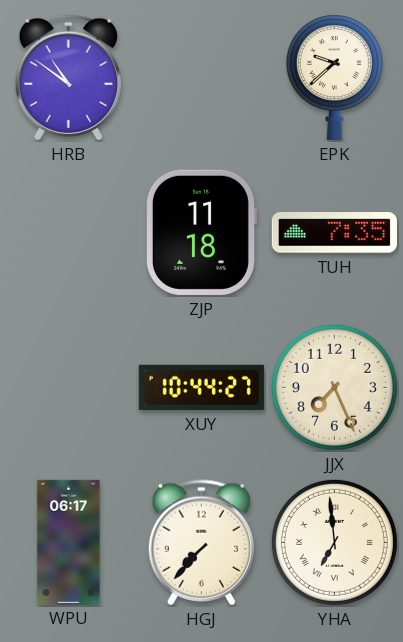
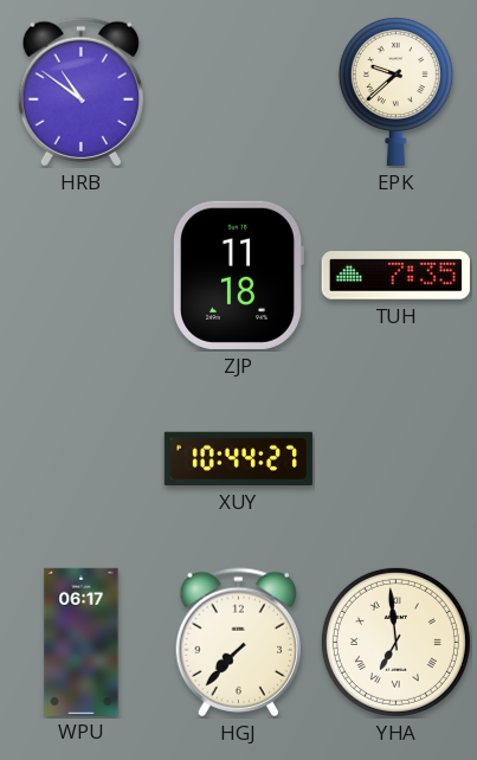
JJX: 7:26 -> none
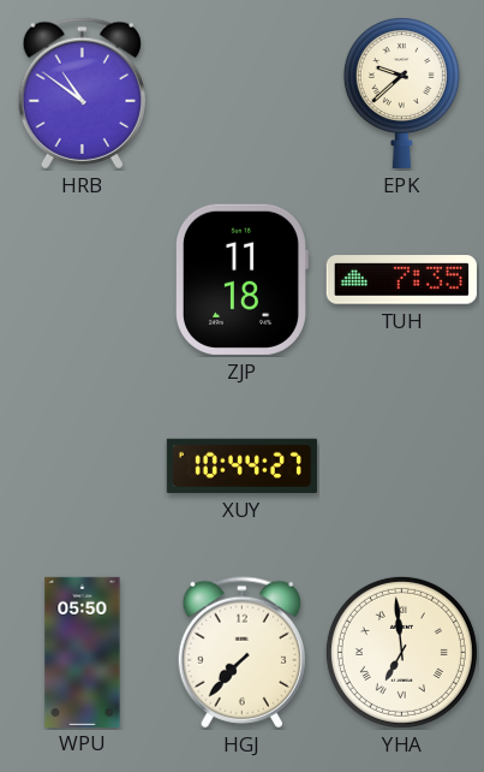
WPU: 06:17 -> 05:50
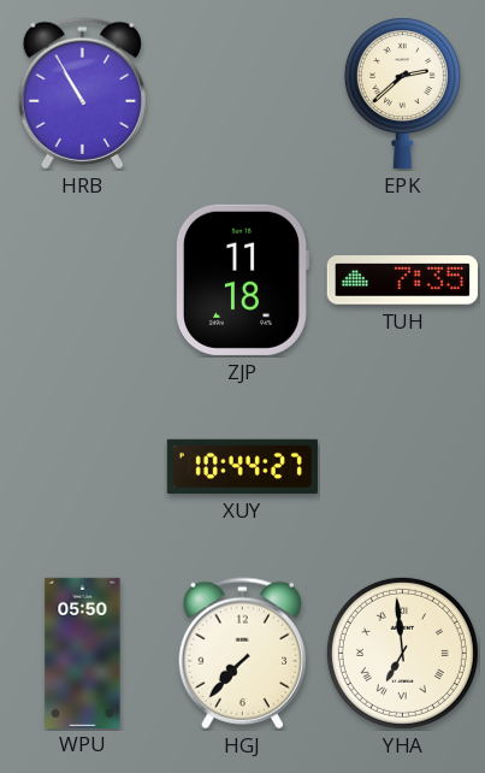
HRB: 10:51 -> 10:55
EPK: 9:38 -> 2:38
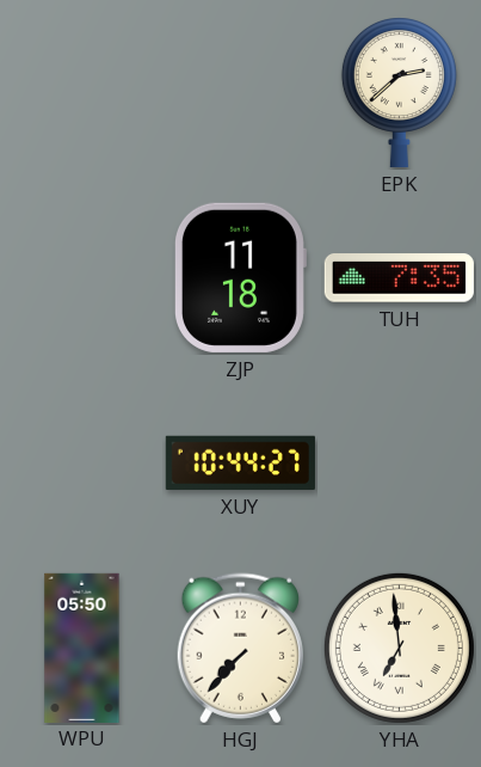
HRB: 10:55 -> none
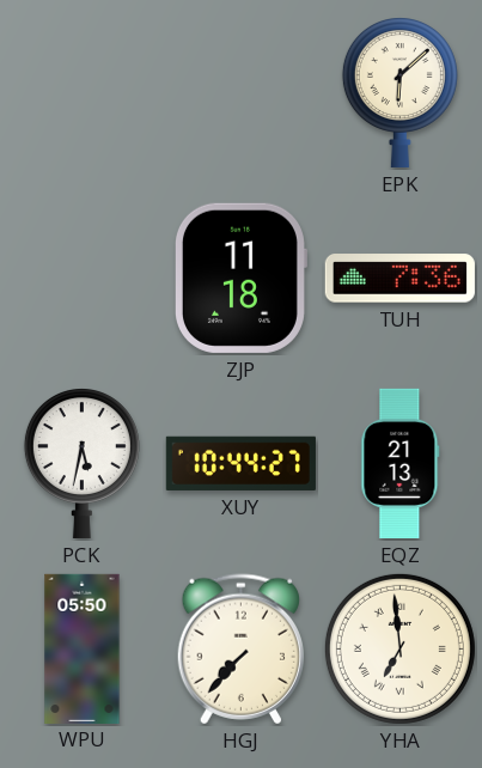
EPK: 2:38 -> 6:08
TUH: 7:35 -> 7:36
PCK: none -> 5:32
EQZ: none -> 21:13
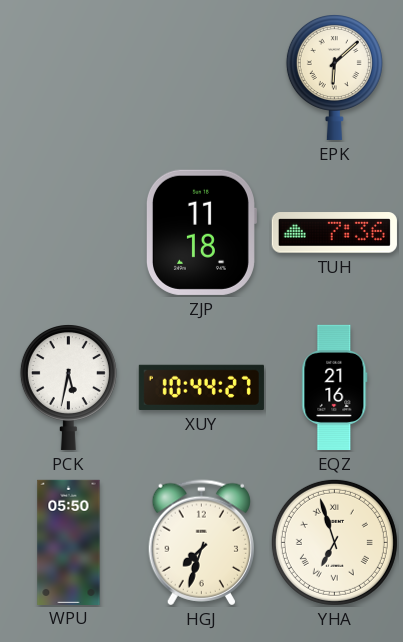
EQZ: 21:13 -> 21:16
HGJ: 7:37 -> 7:33
YHA: 6:59 -> 6:57
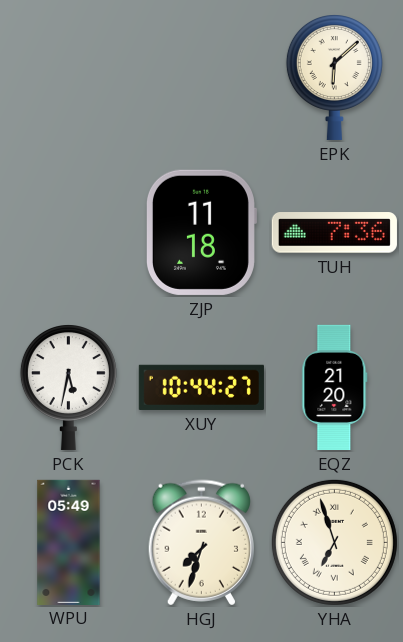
EQZ: 21:16 -> 21:20
WPU: 05:50 -> 05:49
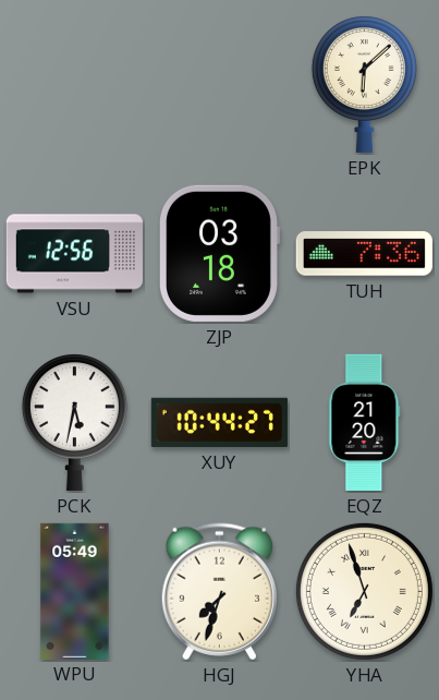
VSU: none -> 12:56
ZJP: 11:18 -> 03:18
